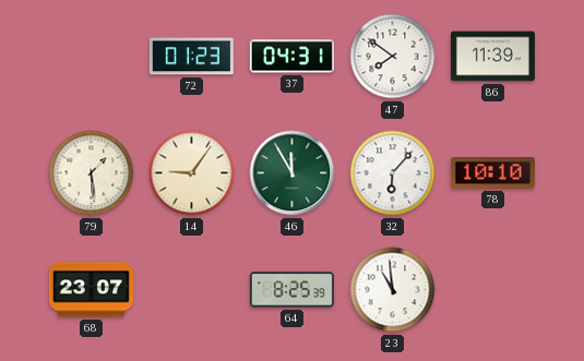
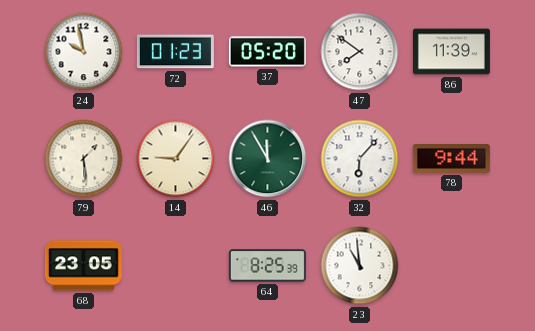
24: none -> 9:58
37: 04:31 -> 05:20
78: 10:10 -> 9:44
68: 23:07 -> 23:05
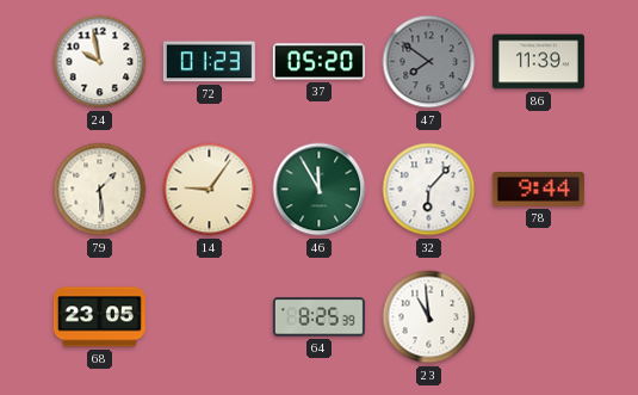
47 dial: white -> grey
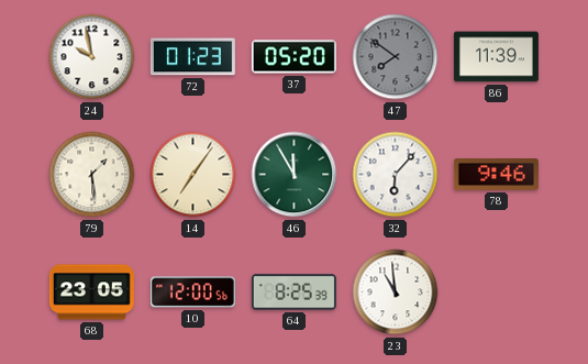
14: 9:06 -> 7:06
78: 9:44 -> 9:46
10: none -> 12:00
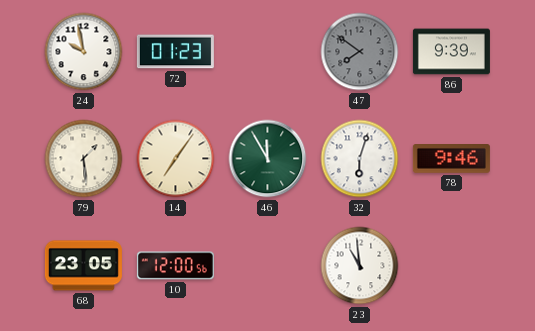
37: 05:20 -> none
86: 11:39 -> 9:39
32: 6:07 -> 6:03
64: 8:25 -> none
